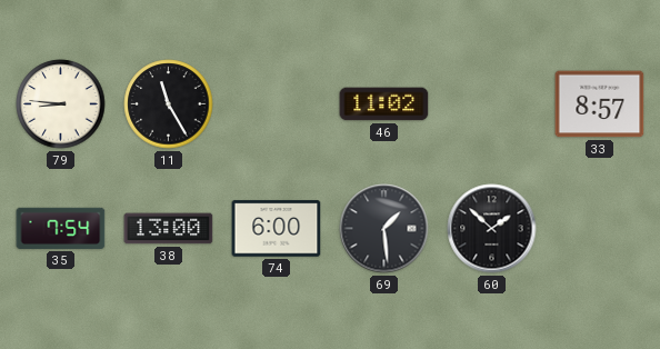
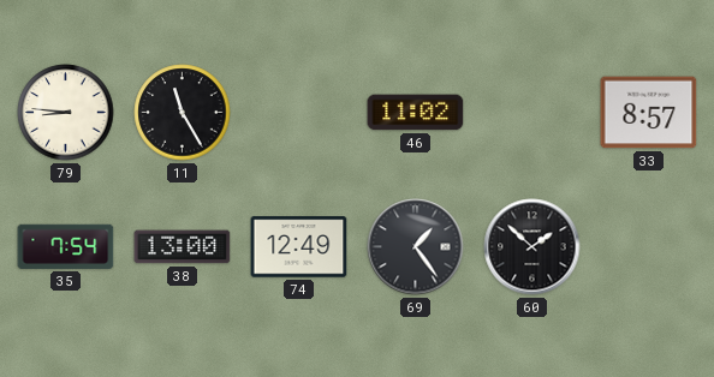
74: 6:00 -> 12:49
69: 1:29 -> 1:24
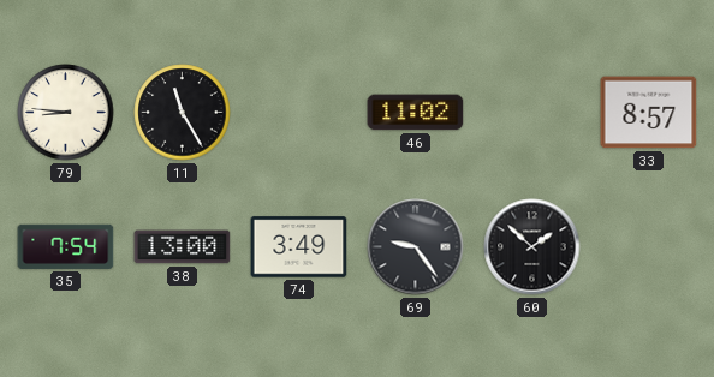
74: 12:49 -> 3:49
69: 1:24 -> 9:24
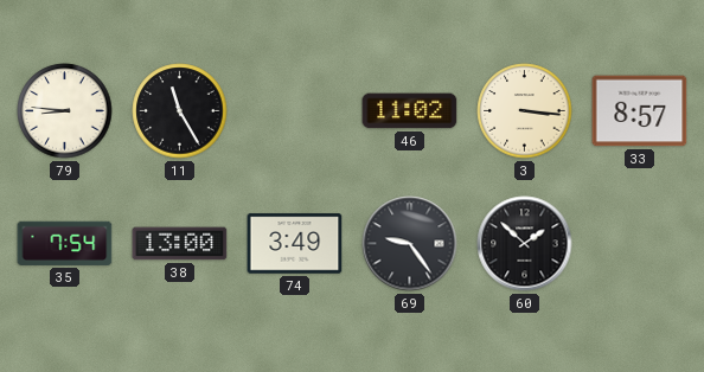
3: none -> 3:16
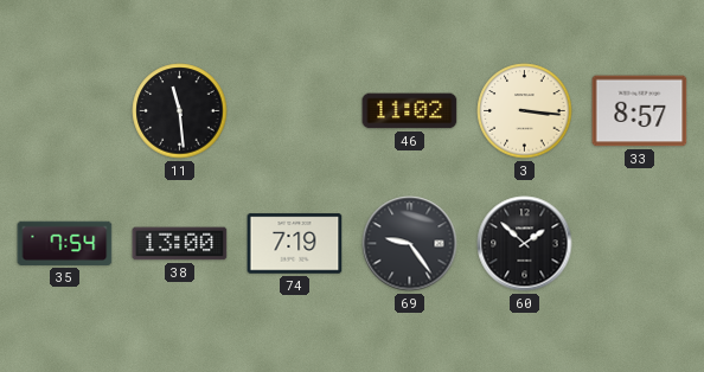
79: 8:46 -> none
11: 11:25 -> 11:29
74: 3:49 -> 7:19
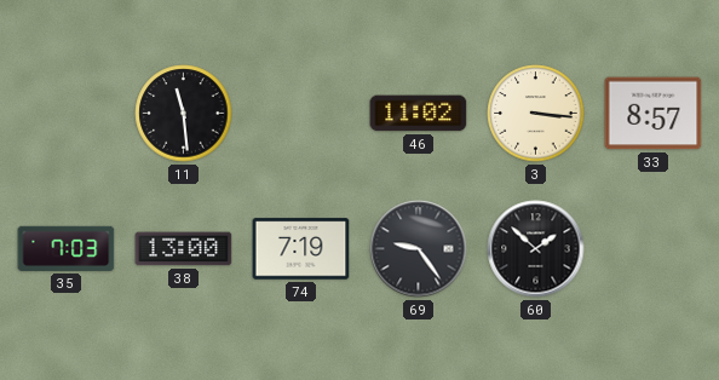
35: 7:54 -> 7:03
